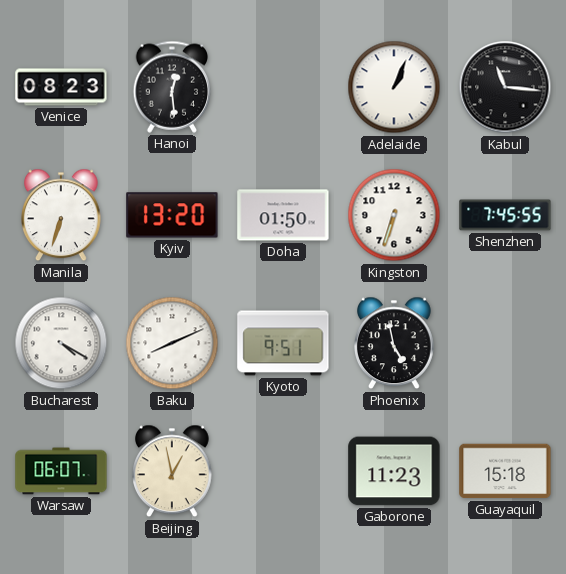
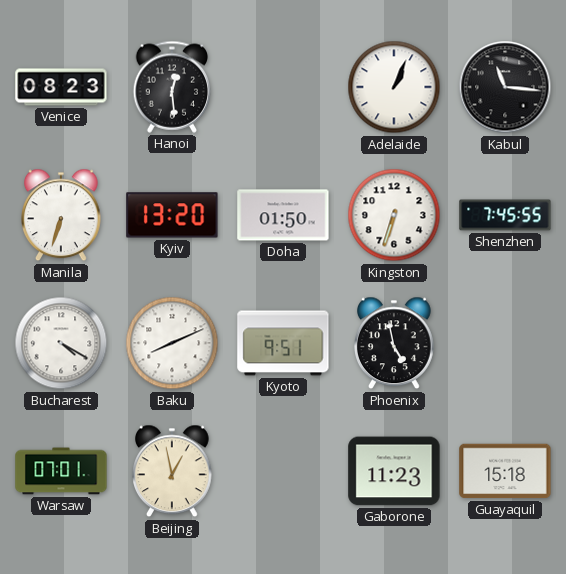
Warsaw: 06:07 -> 07:01
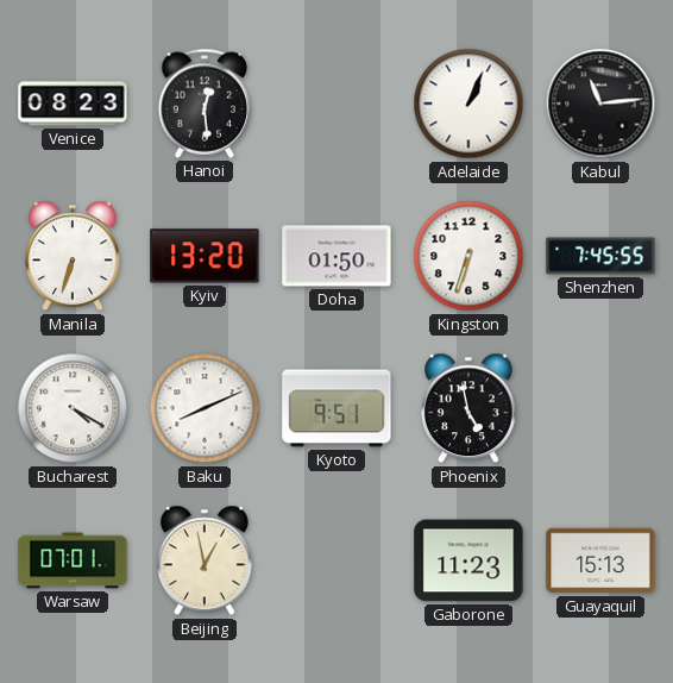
Kabul: 11:16 -> 11:14
Guayaquil: 15:18 -> 15:13
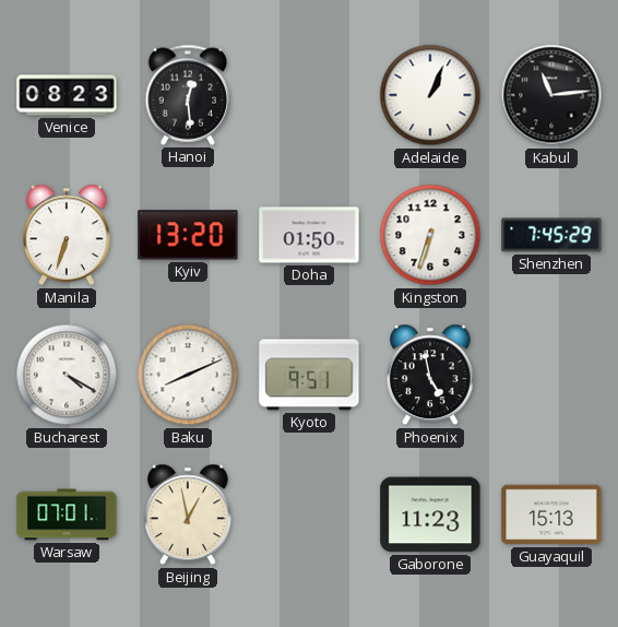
Shenzhen: 7:45:55 -> 7:45:29
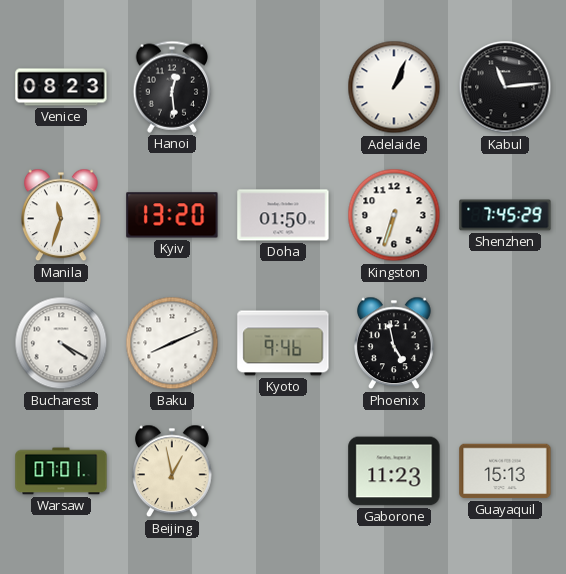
Manila: 6:33 -> 11:33
Kyoto: 9:51 -> 9:46
